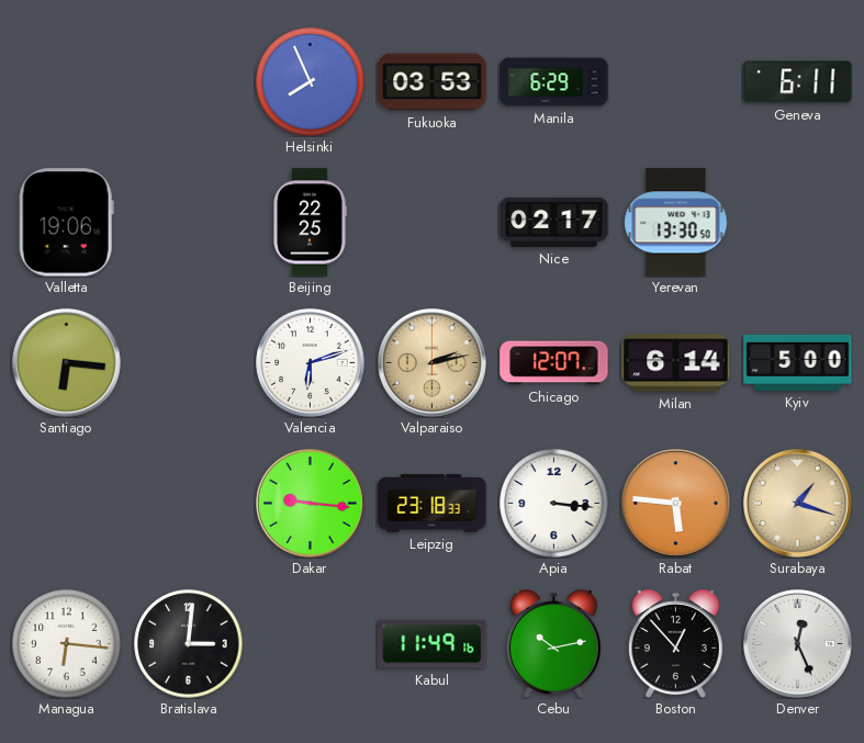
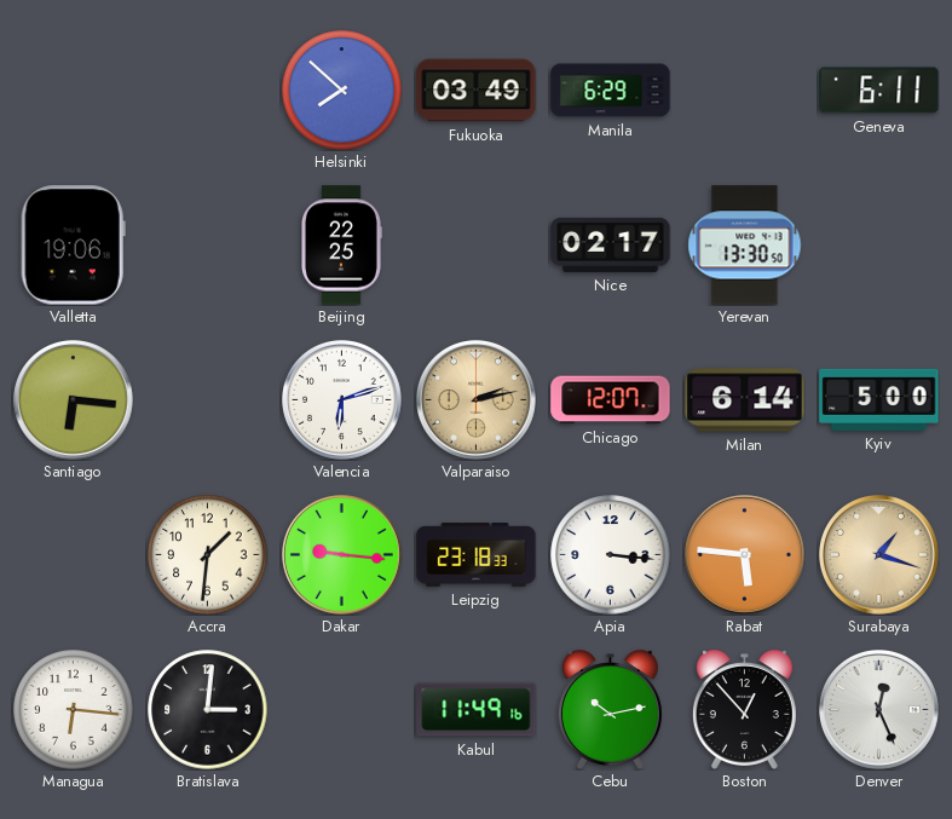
Helsinki: 7:56 -> 7:52
Fukuoka: 03:53 -> 03:49
Accra: none -> 1:31
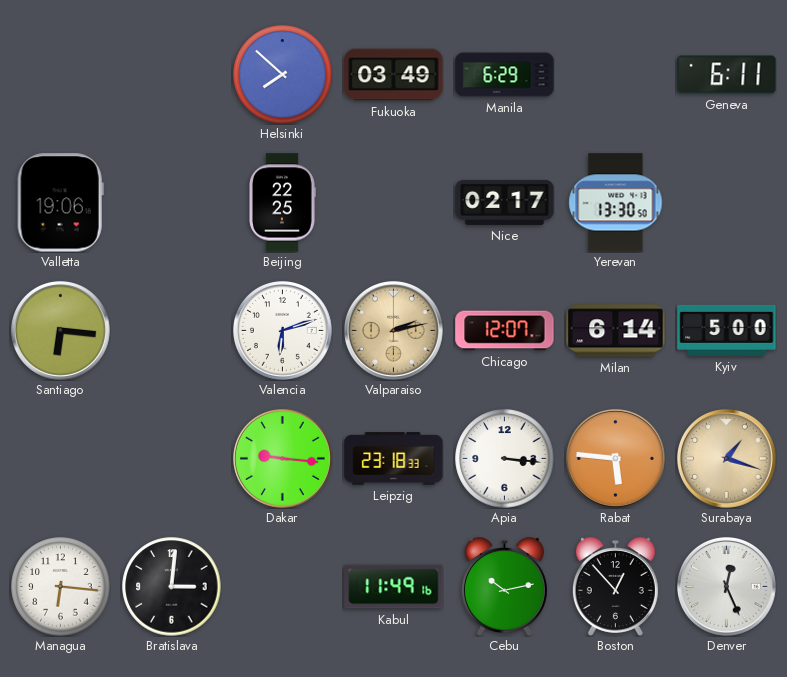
Accra: 1:31 -> none
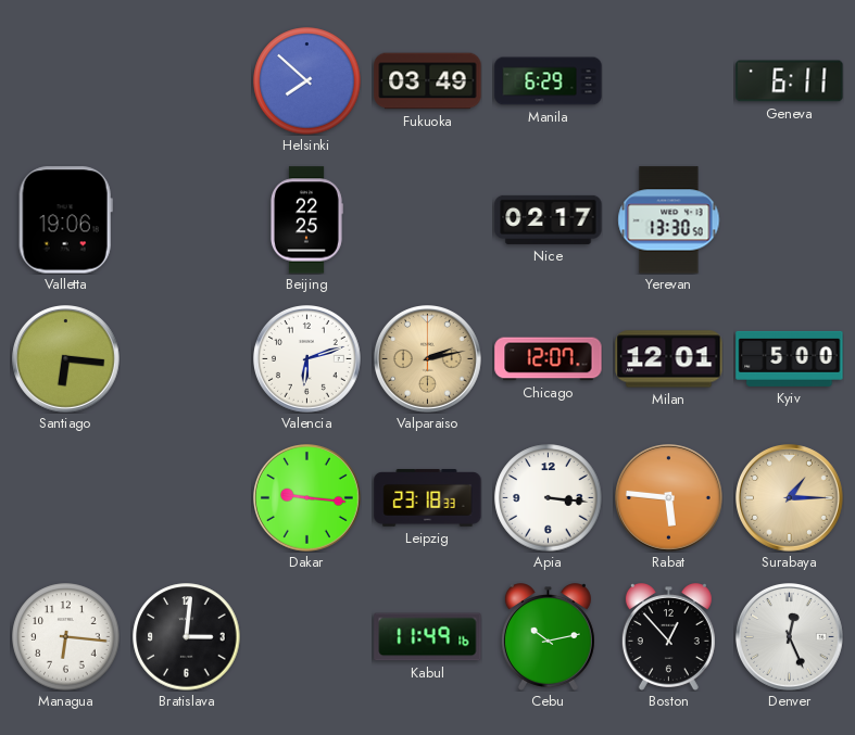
Milan: 6:14 -> 12:01
Surabaya: 1:18 -> 1:15
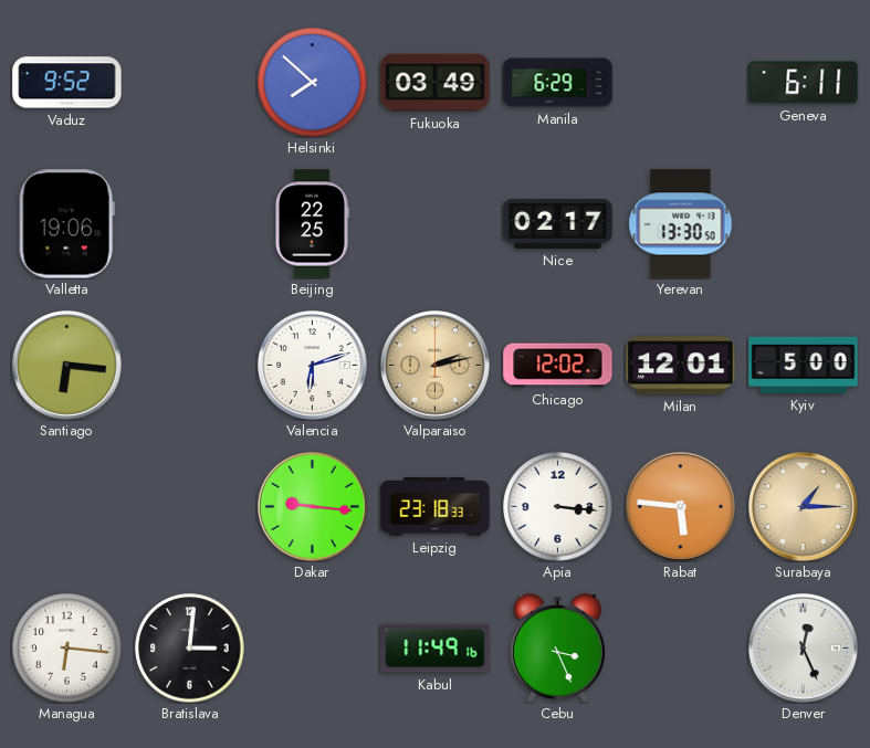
Vaduz: none -> 9:52
Chicago: 12:07 -> 12:02
Cebu: 10:13 -> 3:26
Boston: 12:53 -> none
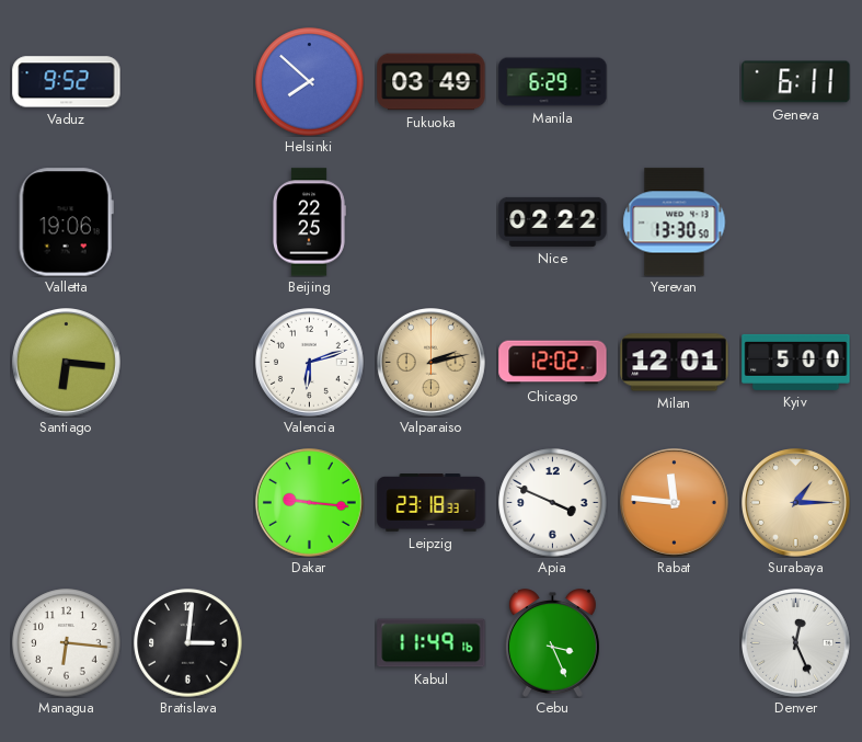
Nice: 02:17 -> 02:22
Apia: 3:16 -> 3:49
Rabat: 5:46 -> 11:46
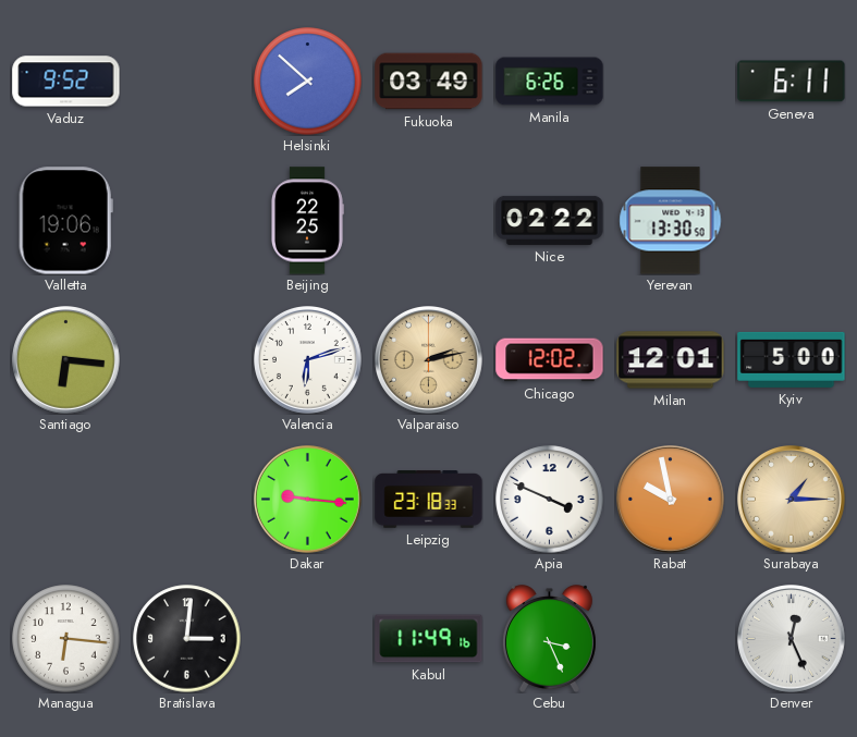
Manila: 6:29 -> 6:26
Rabat: 11:46 -> 9:58
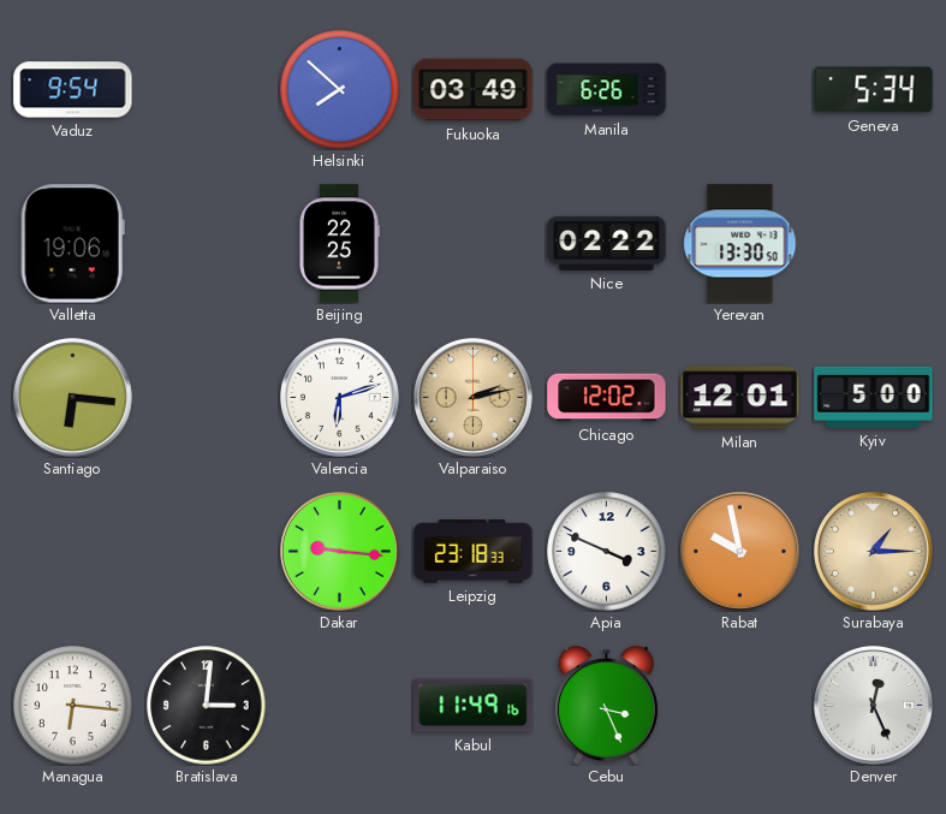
Vaduz: 9:52 -> 9:54
Geneva: 6:11 -> 5:34
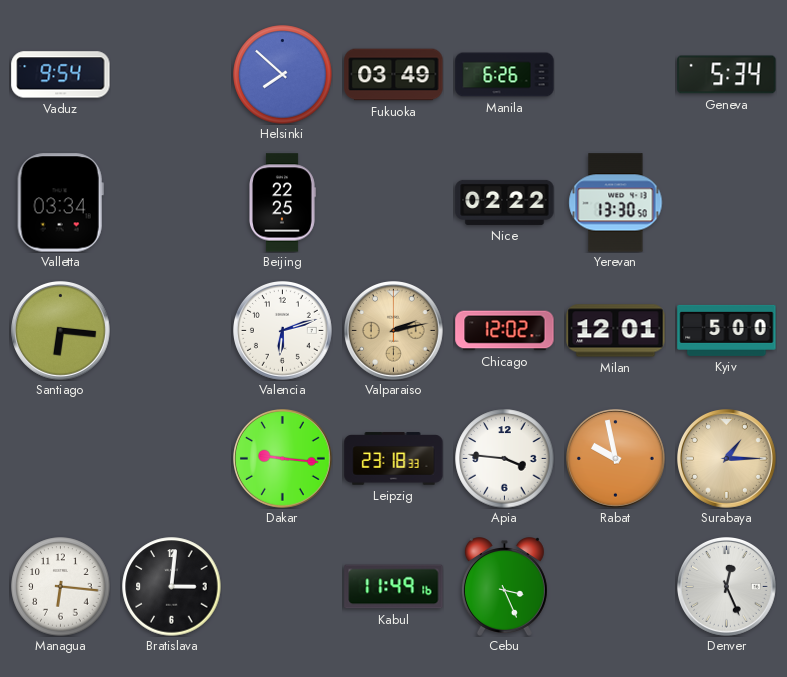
Valletta: 19:06 -> 03:34
Apia: 3:49 -> 3:46
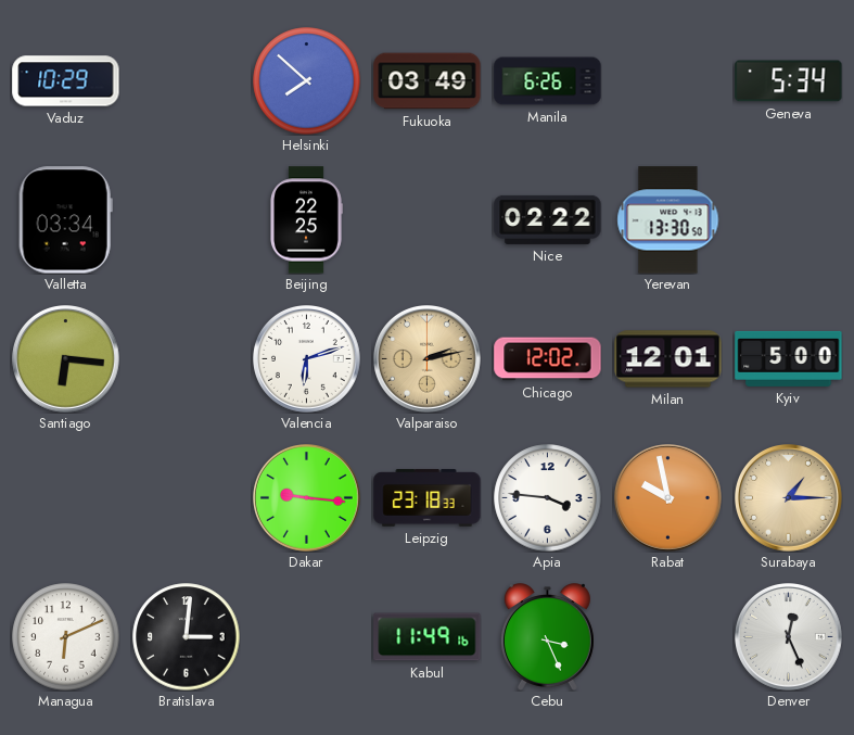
Vaduz: 9:54 -> 10:29
Managua: 6:16 -> 6:11
